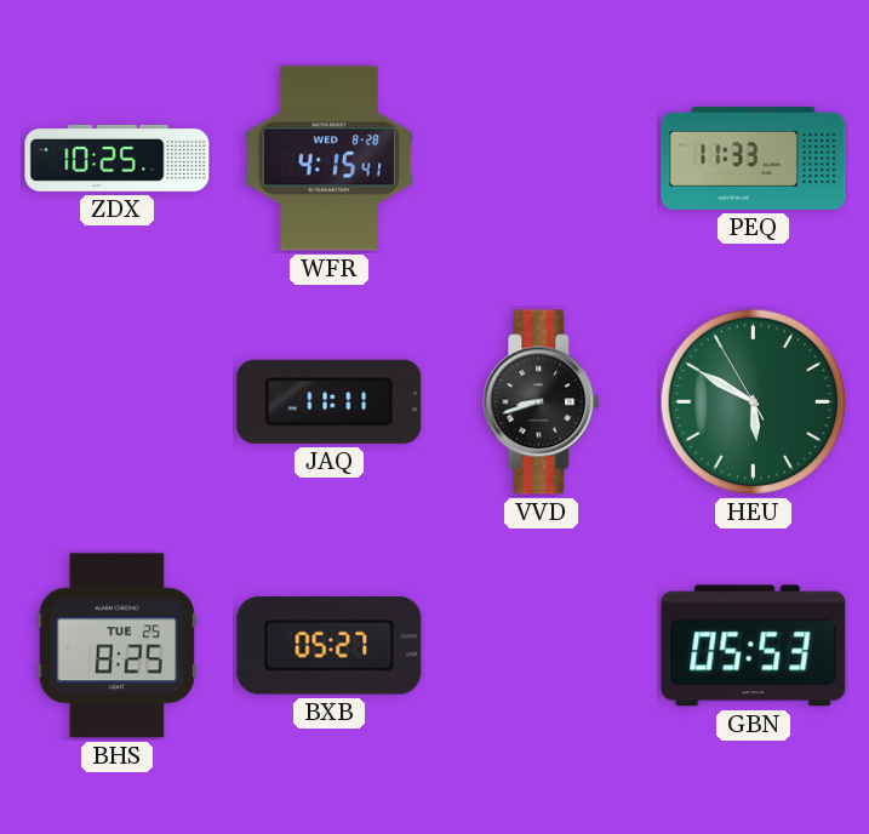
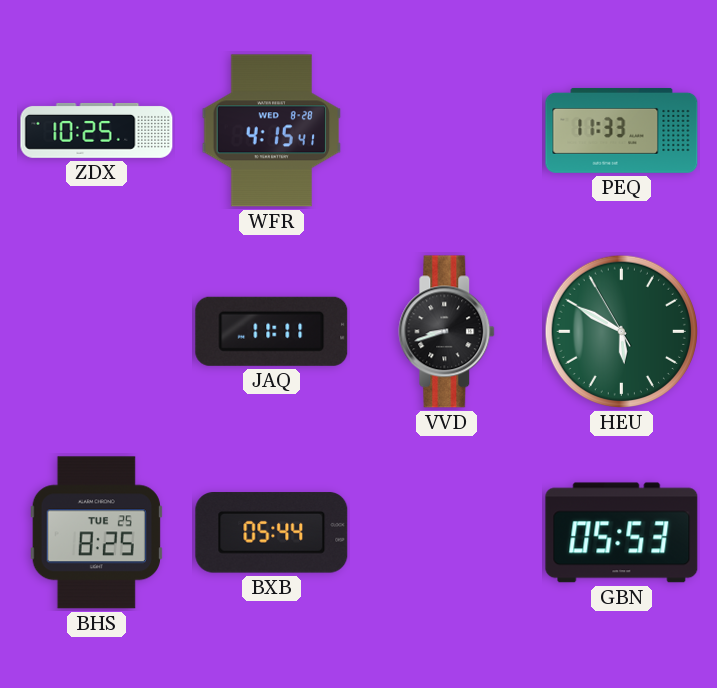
BXB: 05:27 -> 05:44
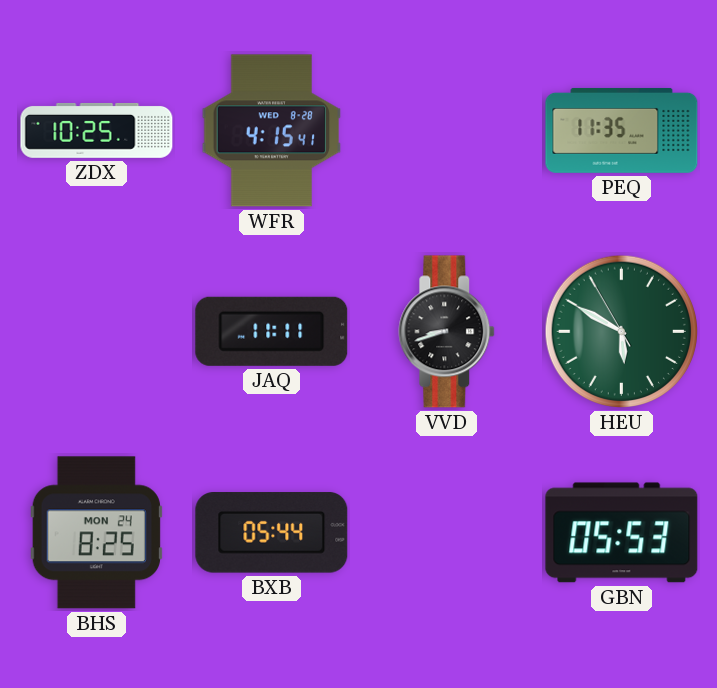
PEQ: 11:33 -> 11:35
BHS date: TUE 25 -> MON 24
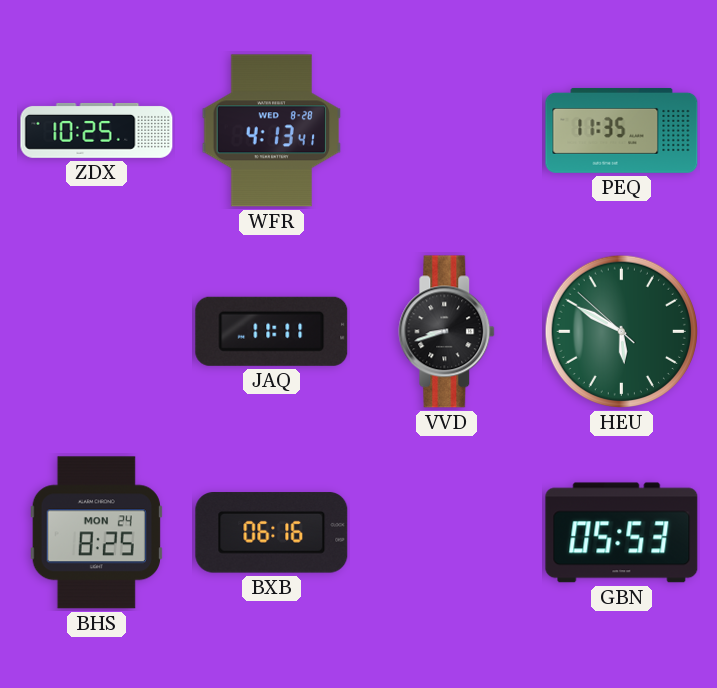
WFR: 4:15 -> 4:13
HEU: 5:49:55 -> 5:49:52
BXB: 05:44 -> 06:16
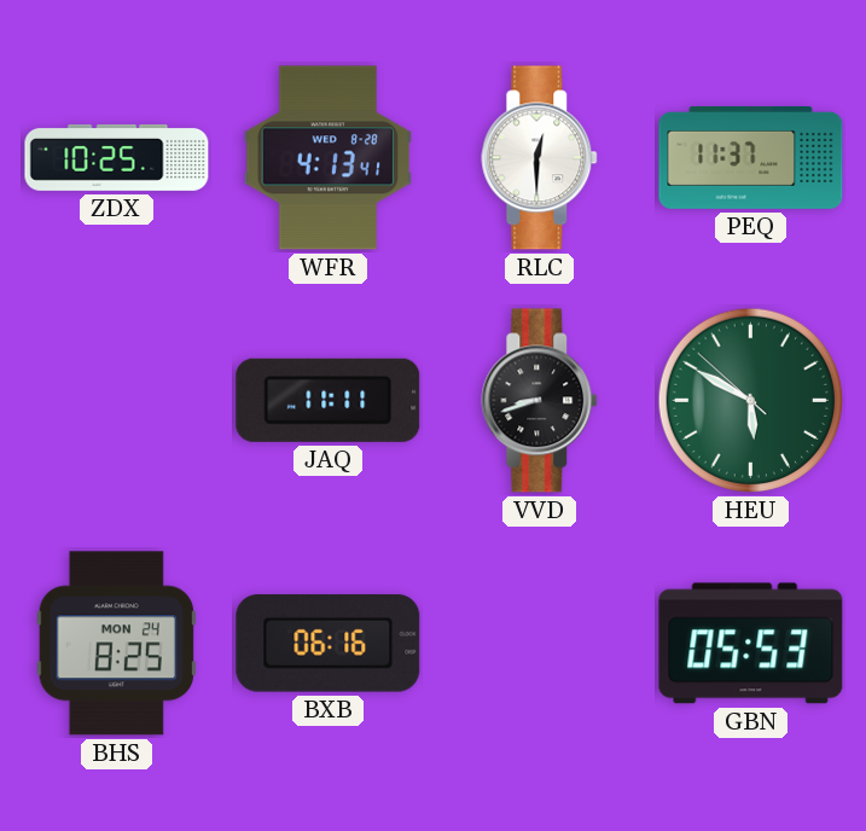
RLC: none -> 12:30
PEQ: 11:35 -> 11:37
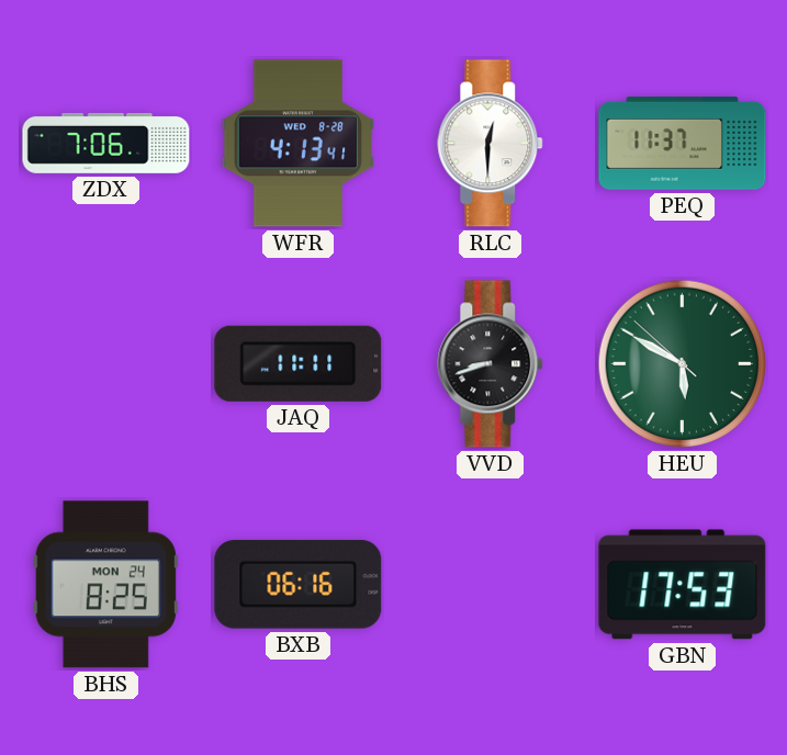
ZDX: 10:25 -> 7:06
GBN: 05:53 -> 17:53
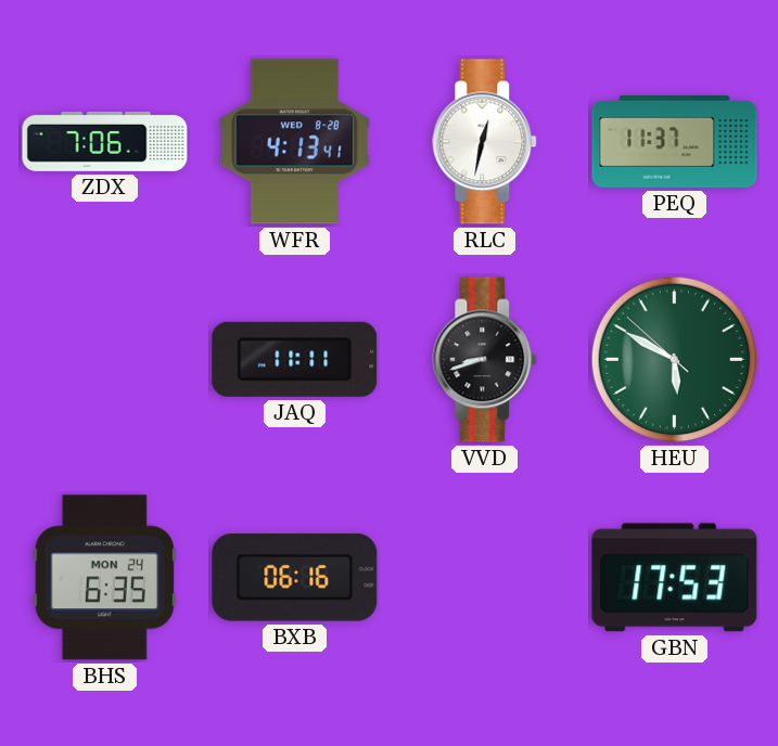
RLC: 12:30 -> 12:32
BHS: 8:25 -> 6:35
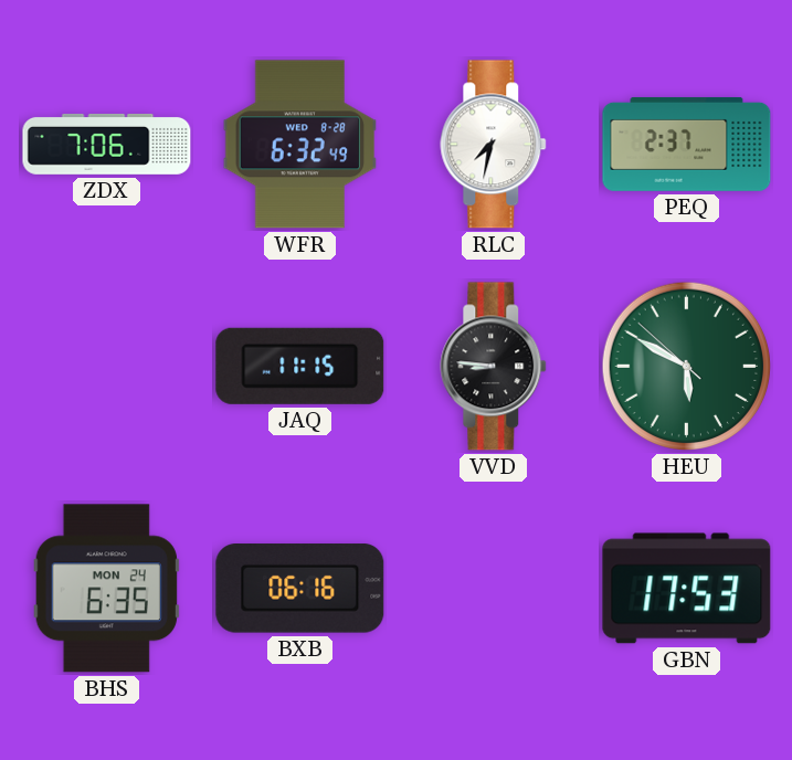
WFR: 4:13 -> 6:32
RLC: 12:32 -> 7:32
PEQ: 11:37 -> 2:37
JAQ: 11:11 -> 11:15
VVD: 8:42 -> 8:46
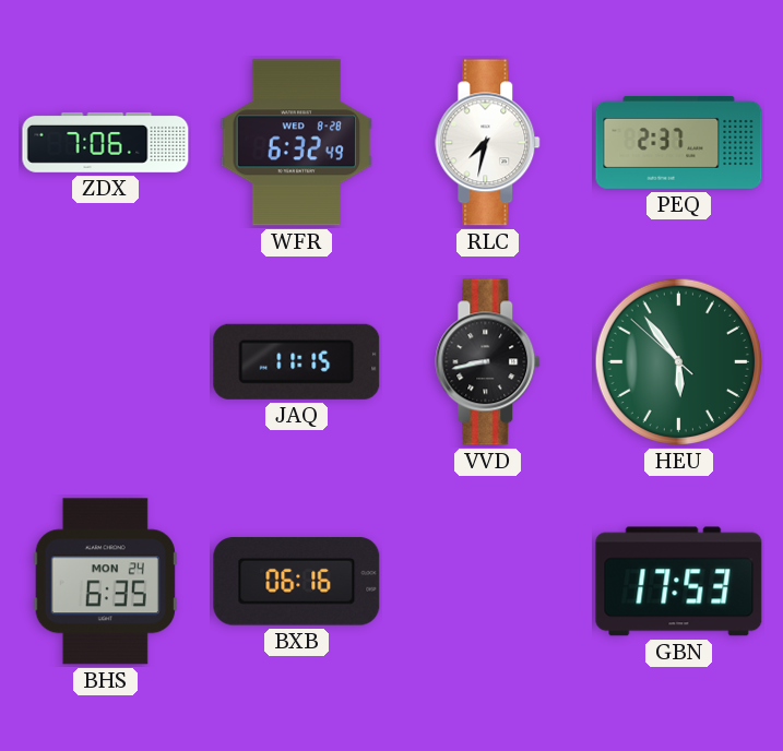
VVD: 8:46 -> 8:43
HEU: 5:49 -> 5:53
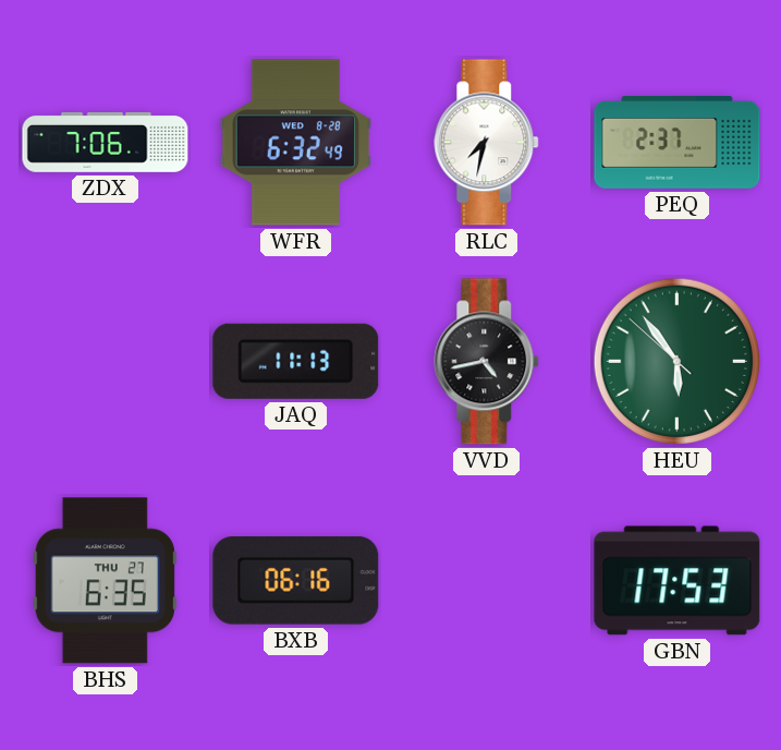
JAQ: 11:15 -> 11:13
VVD: 8:43 -> 4:43
BHS date: MON 24 -> THU 27
